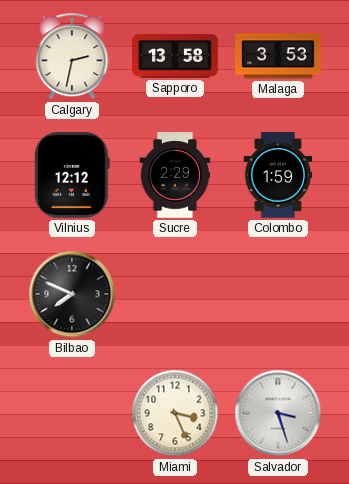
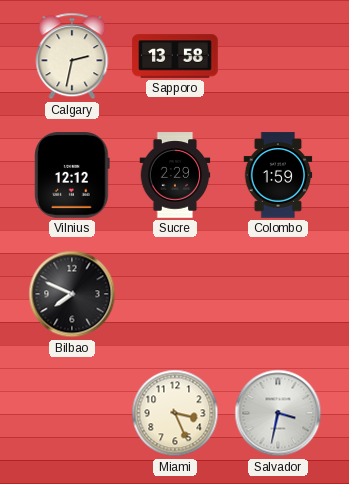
Malaga: 3:53 -> none
Salvador: 3:27 -> 3:32
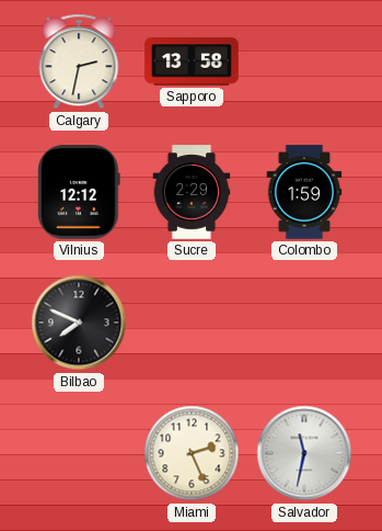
Miami: 3:26 -> 2:26
Salvador: 3:32 -> 11:32
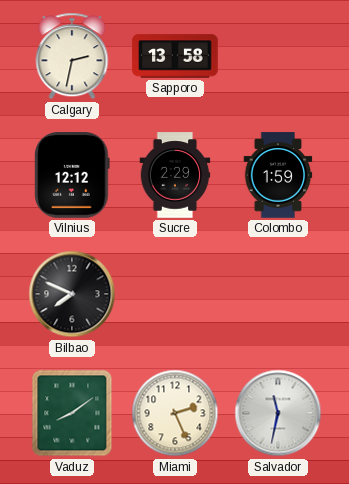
Vaduz: none -> 8:09
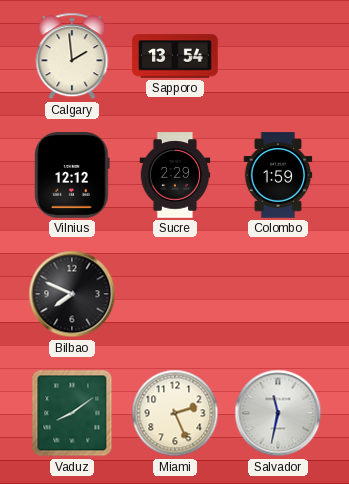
Calgary: 2:32 -> 1:59
Sapporo: 13:58 -> 13:54
